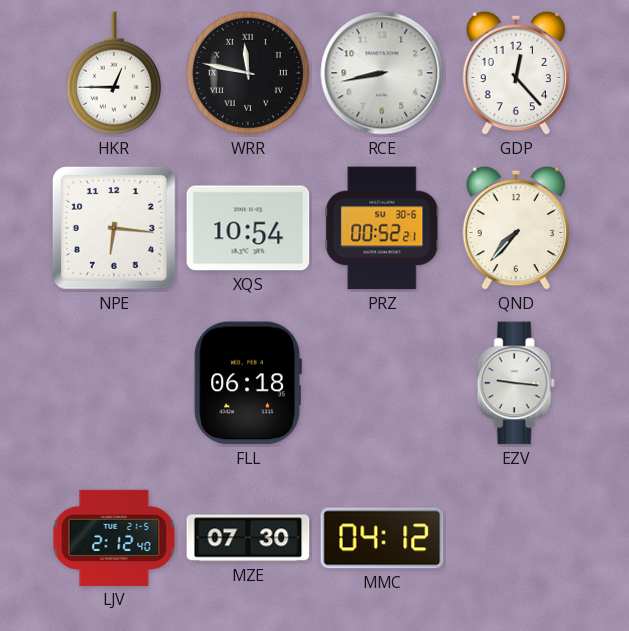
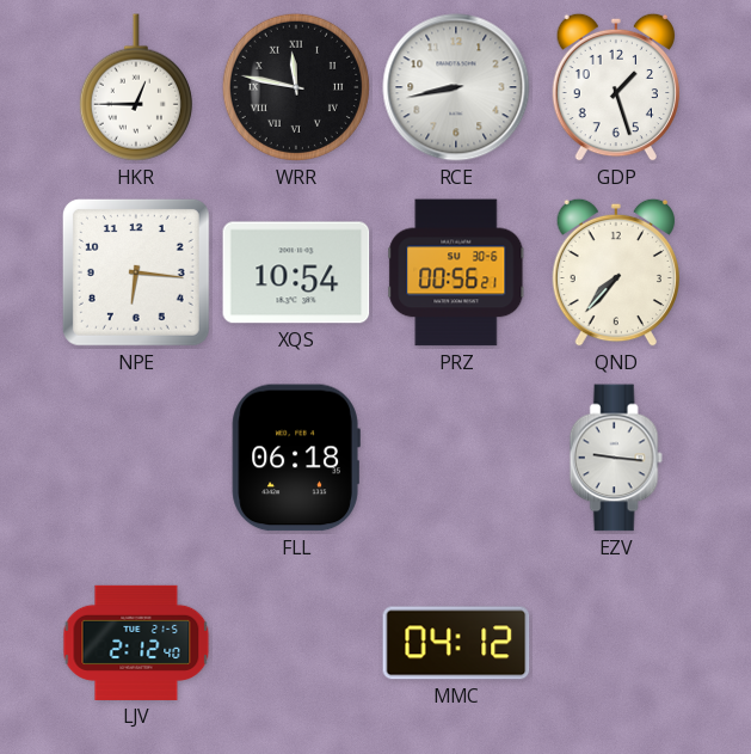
GDP: 12:23 -> 1:27
PRZ: 00:52 -> 00:56
MZE: 07:30 -> none
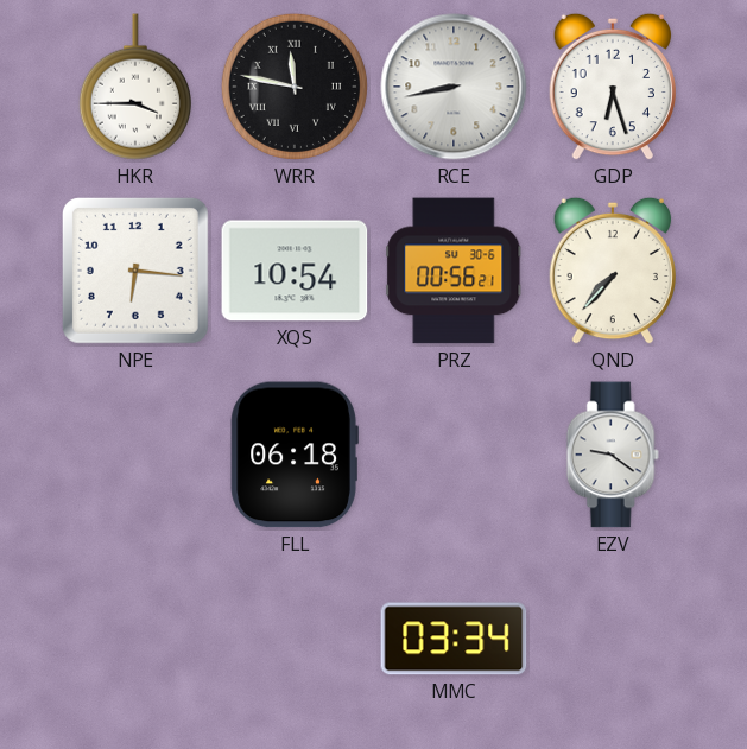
HKR: 12:45 -> 3:45
GDP: 1:27 -> 6:27
EZV: 9:16 -> 9:21
LJV: 2:12 -> none
MMC: 04:12 -> 03:34
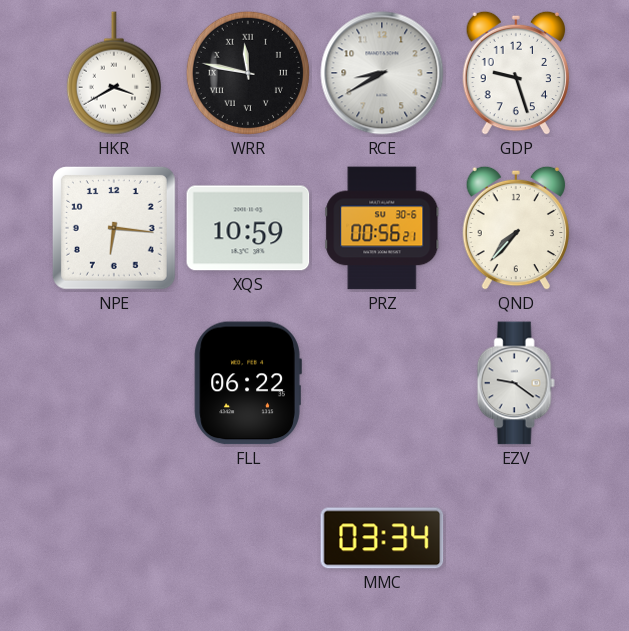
HKR: 3:45 -> 3:40
RCE: 8:43 -> 8:40
GDP: 6:27 -> 9:27
XQS: 10:54 -> 10:59
FLL: 06:18 -> 06:22
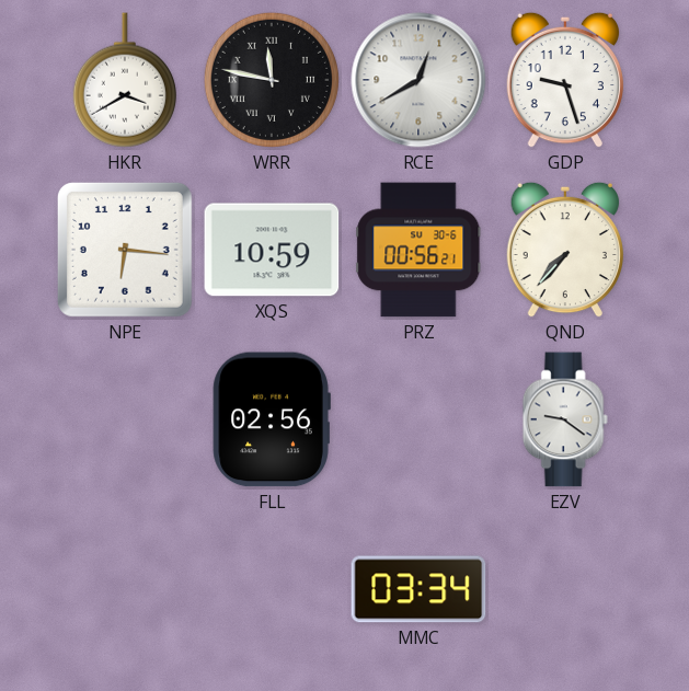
RCE: 8:40 -> 12:40
FLL: 06:22 -> 02:56
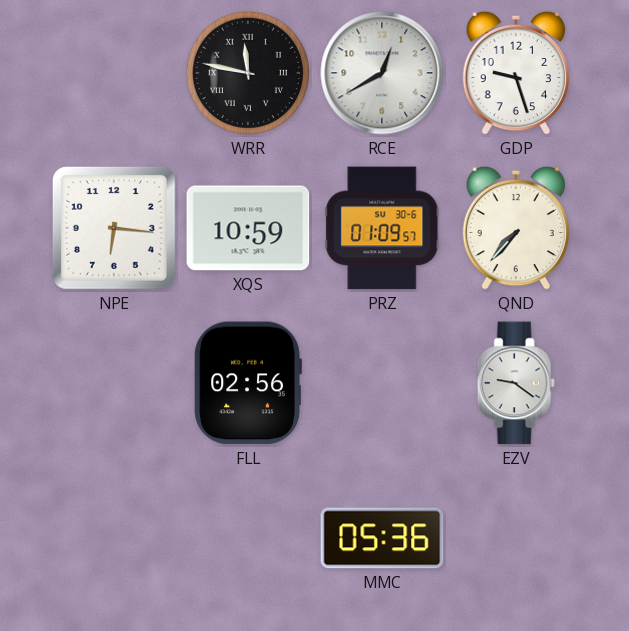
HKR: 3:40 -> none
PRZ: 00:56 -> 01:09
MMC: 03:34 -> 05:36
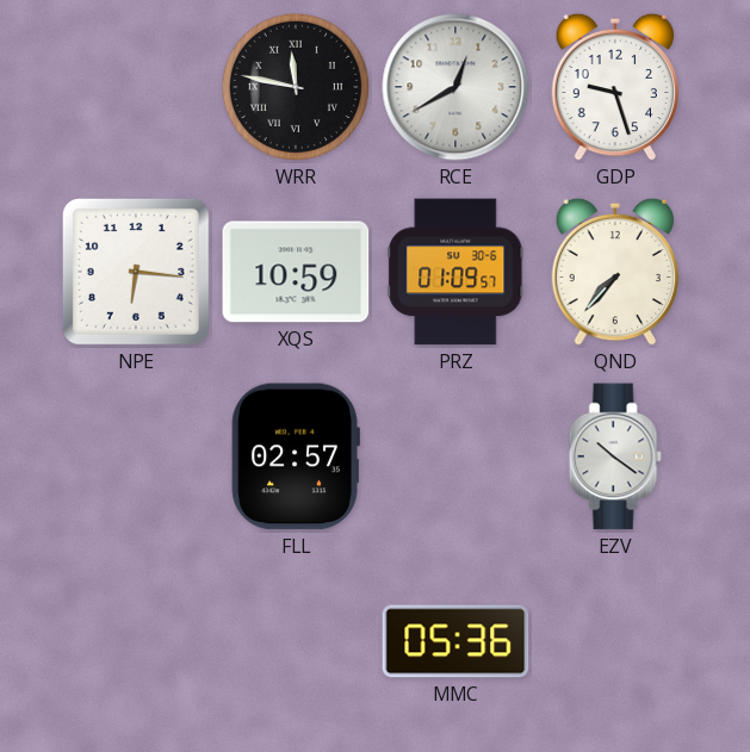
FLL: 02:56 -> 02:57
EZV: 9:21 -> 10:21
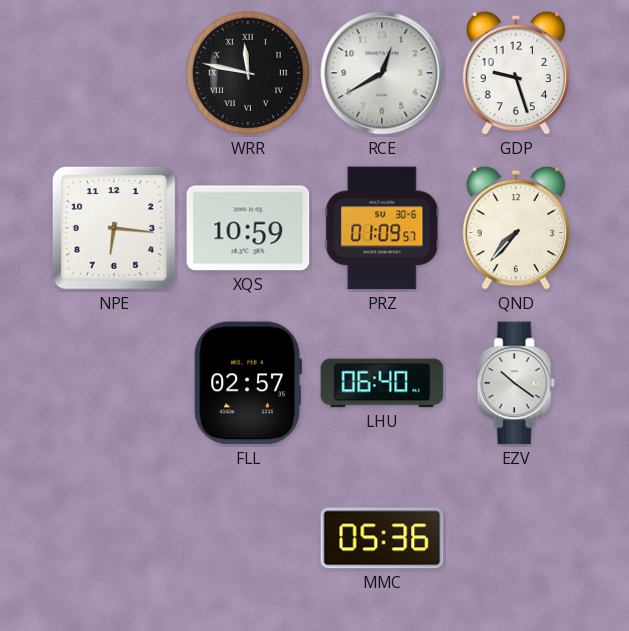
LHU: none -> 06:40
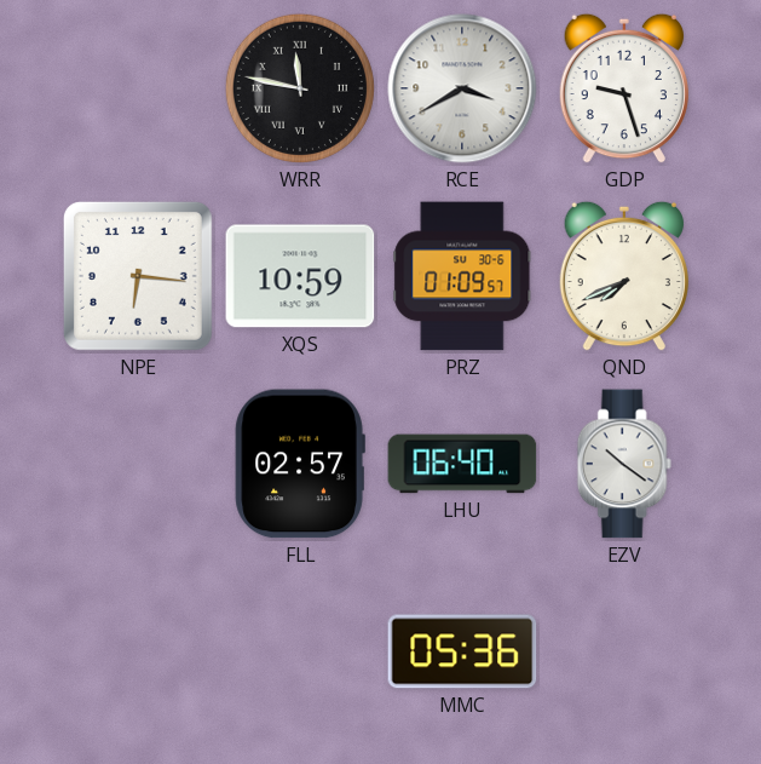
RCE: 12:40 -> 3:40
QND: 7:37 -> 7:41
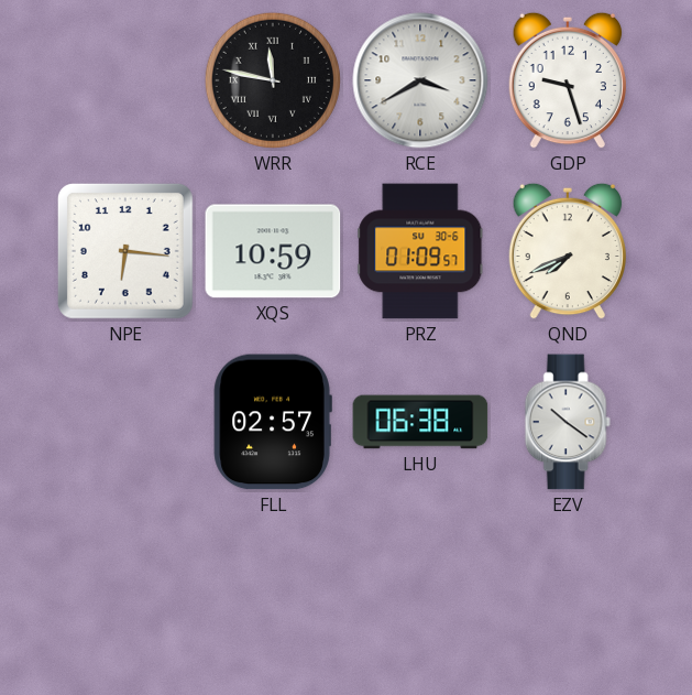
LHU: 06:40 -> 06:38
MMC: 05:36 -> none
